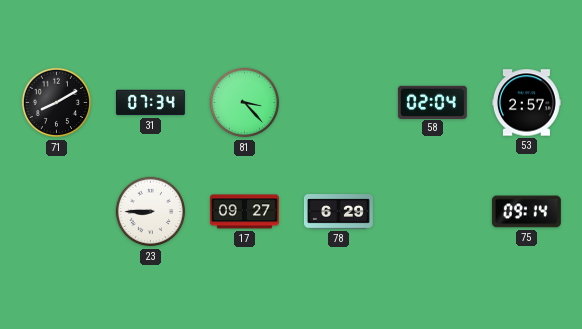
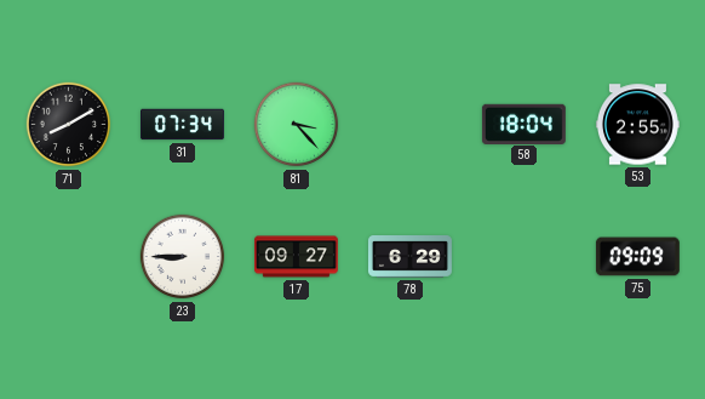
58: 02:04 -> 18:04
53: 2:57 -> 2:55
75: 09:14 -> 09:09
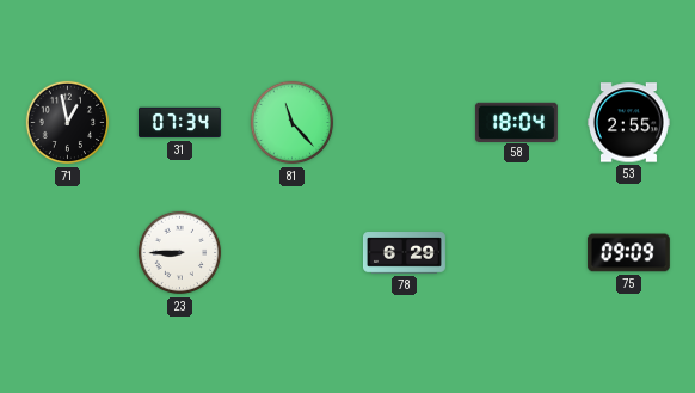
71: 8:10 -> 12:58
81: 3:23 -> 11:23
17: 09:27 -> none
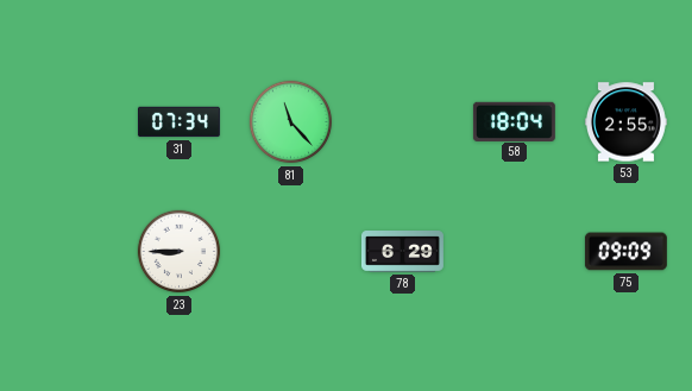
71: 12:58 -> none
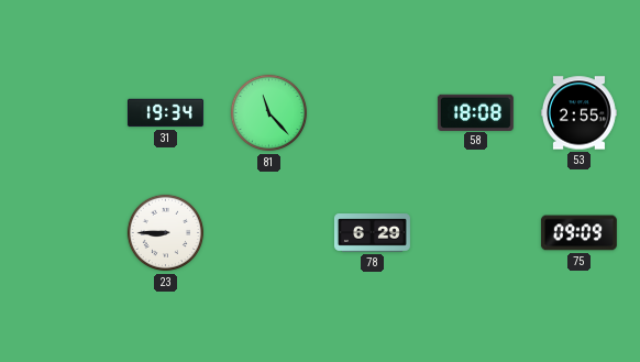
31: 07:34 -> 19:34
58: 18:04 -> 18:08
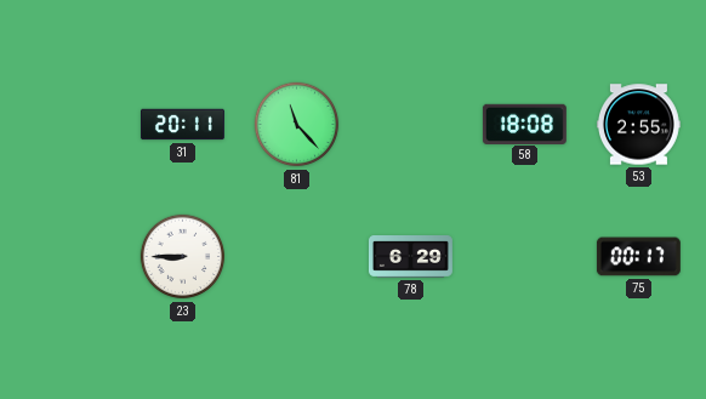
31: 19:34 -> 20:11
75: 09:09 -> 00:17
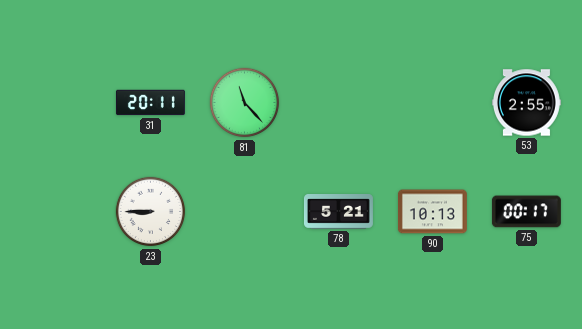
58: 18:08 -> none
78: 6:29 -> 5:21
90: none -> 10:13
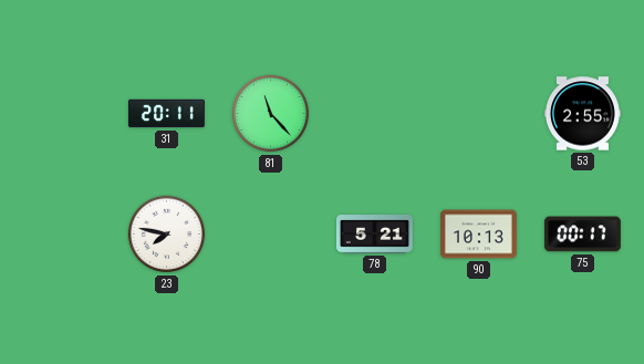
23: 8:45 -> 7:47
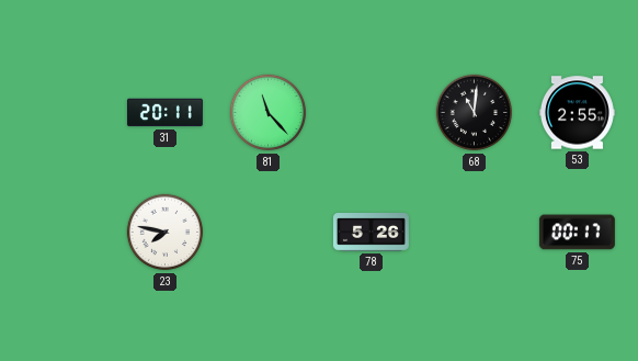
68: none -> 11:01
78: 5:21 -> 5:26
90: 10:13 -> none
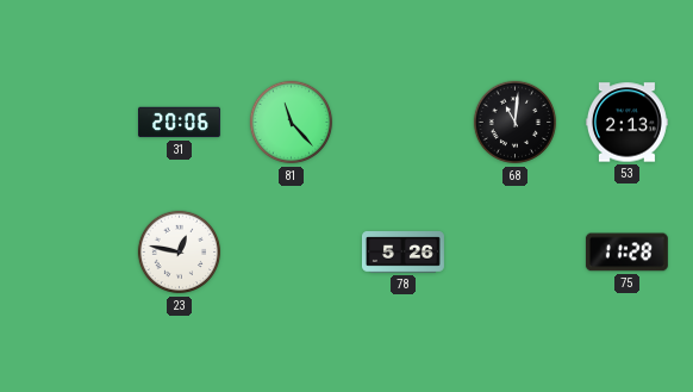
31: 20:11 -> 20:06
53: 2:55 -> 2:13
23: 7:47 -> 12:47
75: 00:17 -> 11:28
